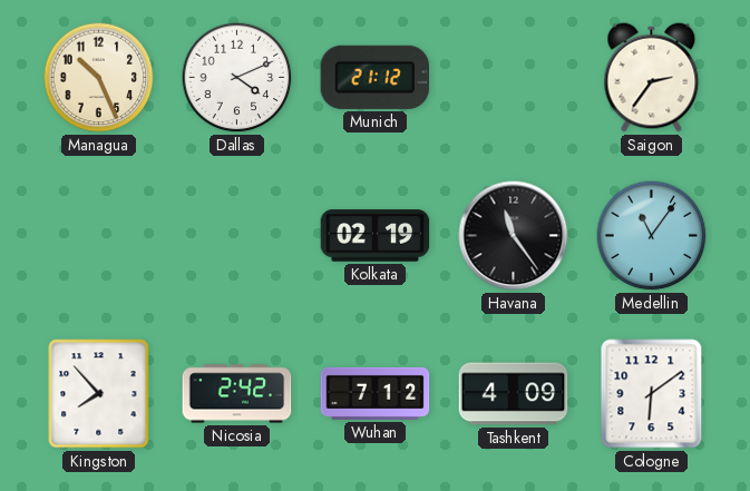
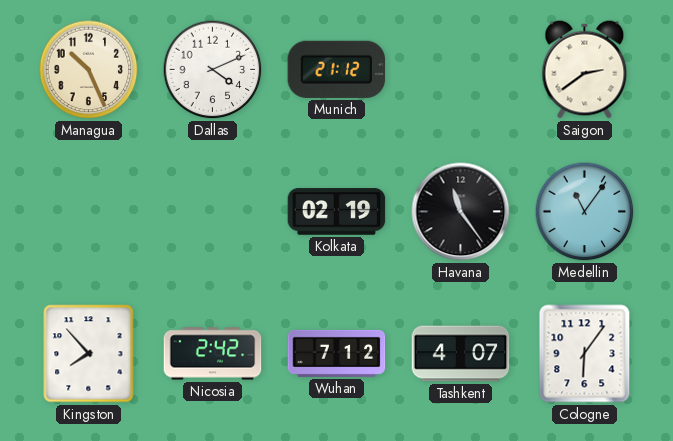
Saigon: 2:36 -> 2:39
Tashkent: 4:09 -> 4:07
Cologne: 6:09 -> 6:06
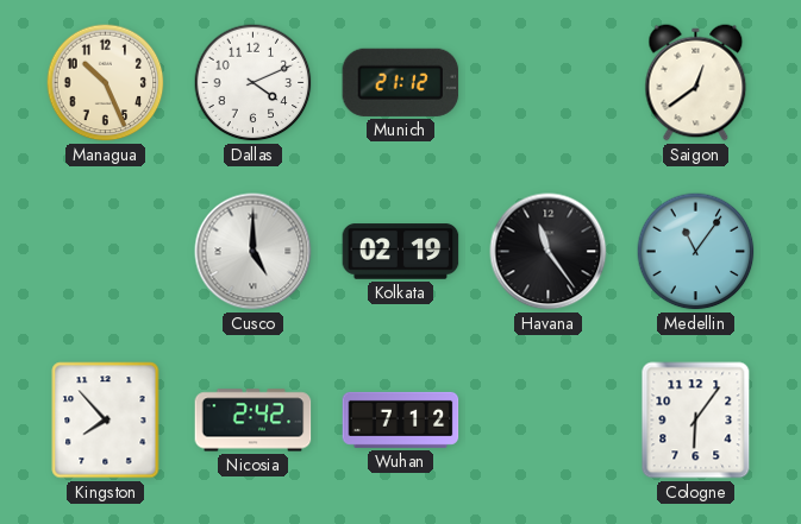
Saigon: 2:39 -> 12:39
Cusco: none -> 5:00
Tashkent: 4:07 -> none
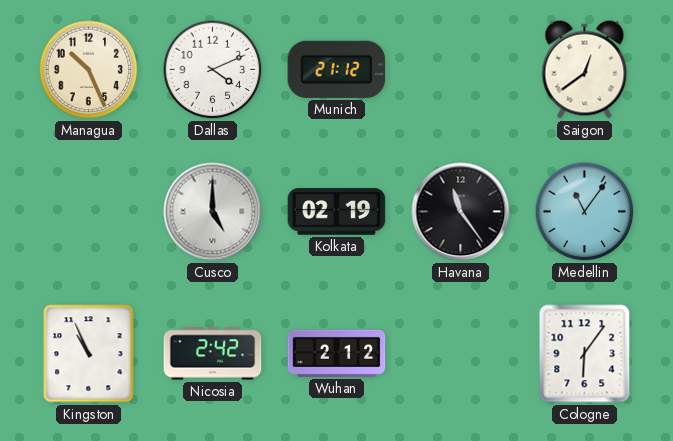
Kingston: 7:53 -> 10:56
Wuhan: 7:12 -> 2:12
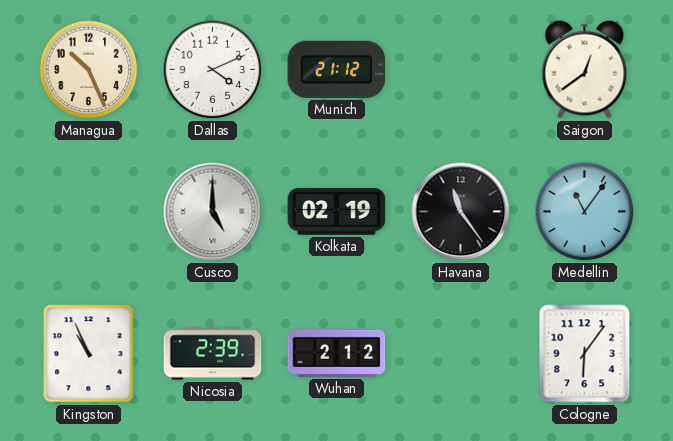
Nicosia: 2:42 -> 2:39
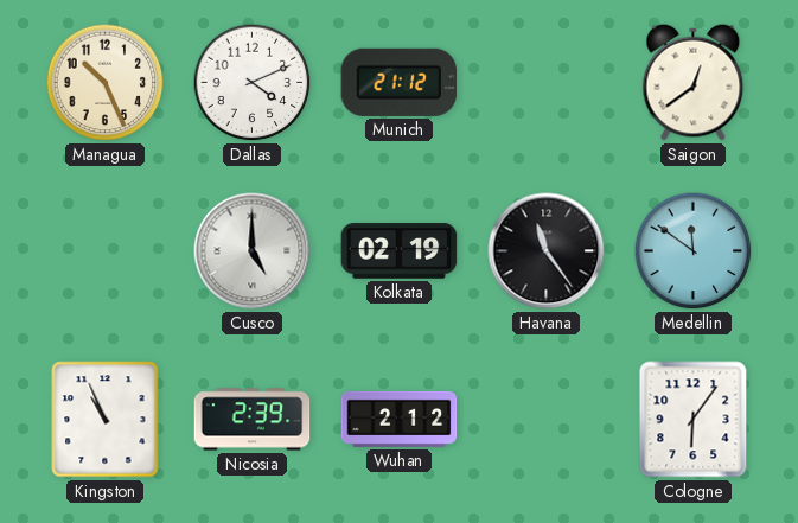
Medellin: 11:06 -> 11:51
